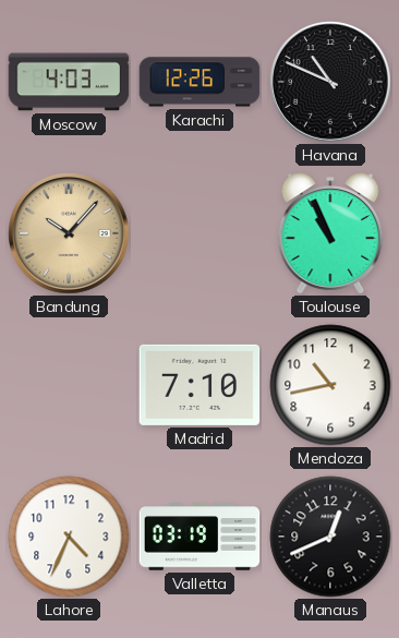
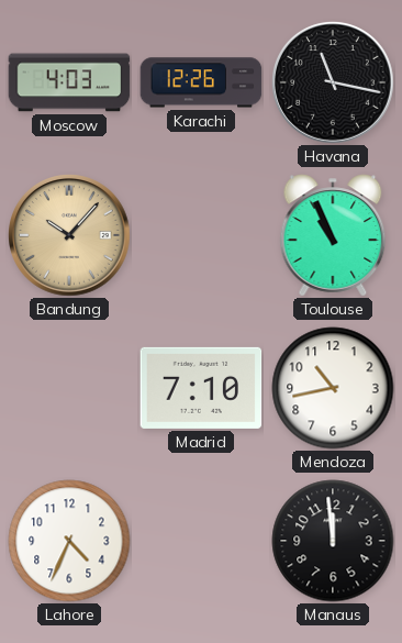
Havana: 10:49 -> 11:17
Valletta: 03:19 -> none
Manaus: 12:41 -> 11:59
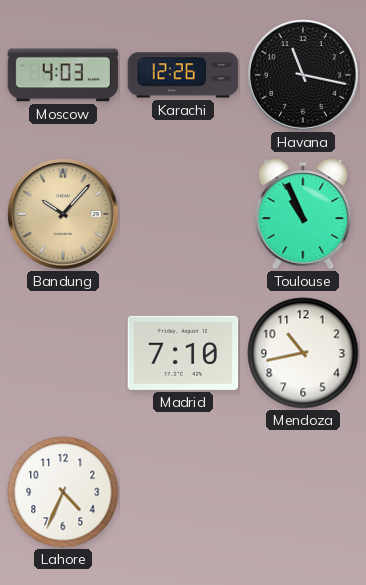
Manaus: 11:59 -> none
